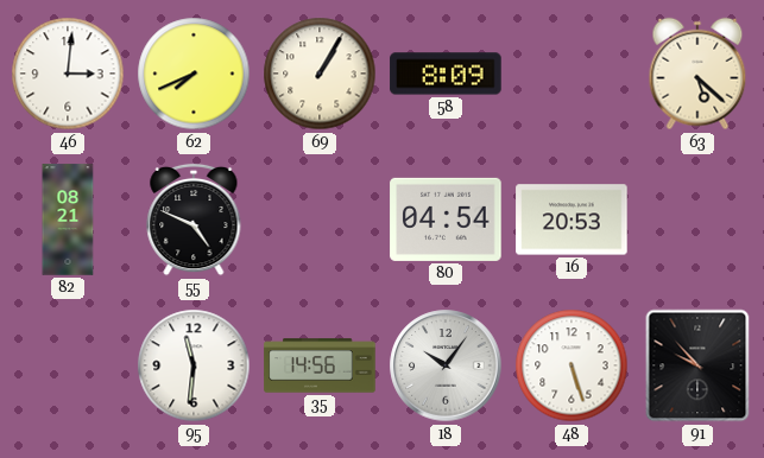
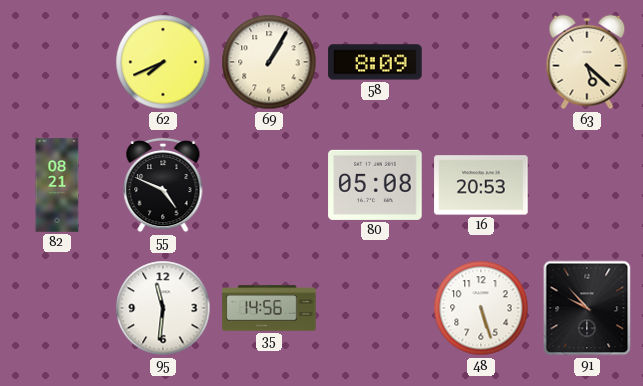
46: 3:01 -> none
80: 04:54 -> 05:08
18: 10:06 -> none
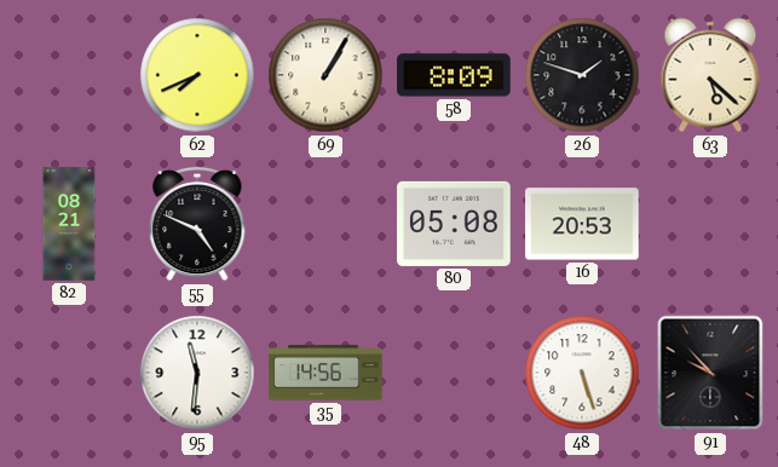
26: none -> 1:48
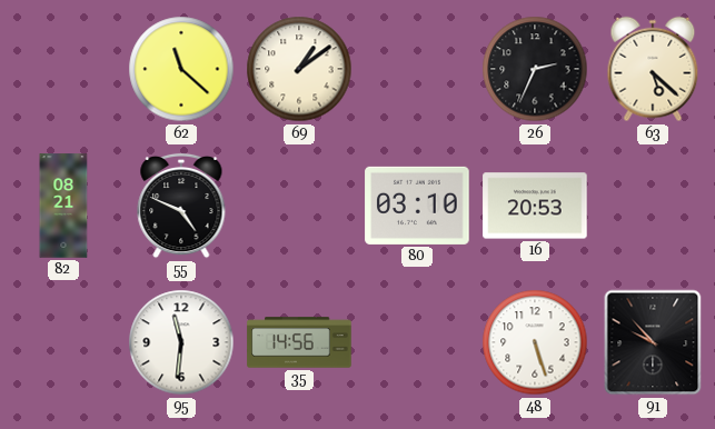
62: 7:41 -> 11:22
69: 1:05 -> 1:09
58: 8:09 -> none
26: 1:48 -> 2:34
80: 05:08 -> 03:10
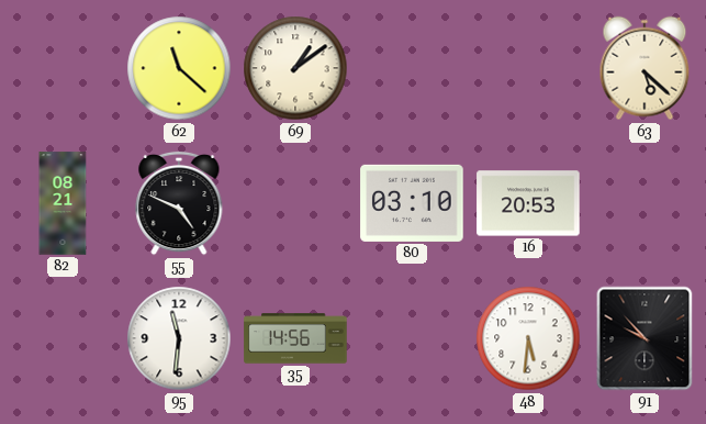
26: 2:34 -> none
48: 5:27 -> 5:31
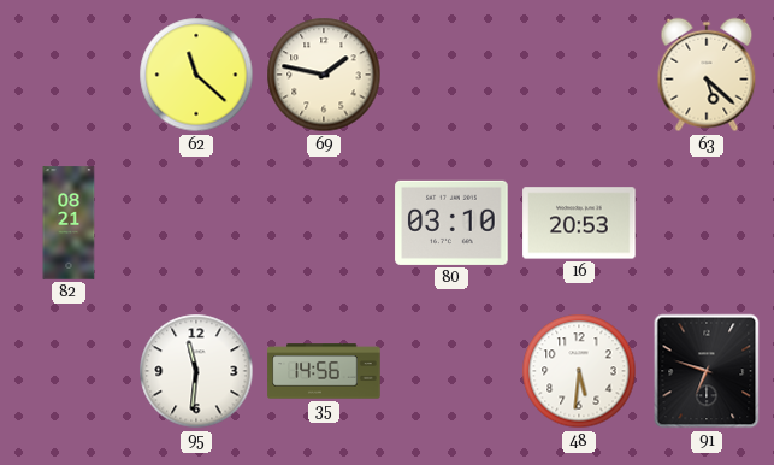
69: 1:09 -> 1:47
55: 4:49 -> none
91: 9:53 -> 6:48
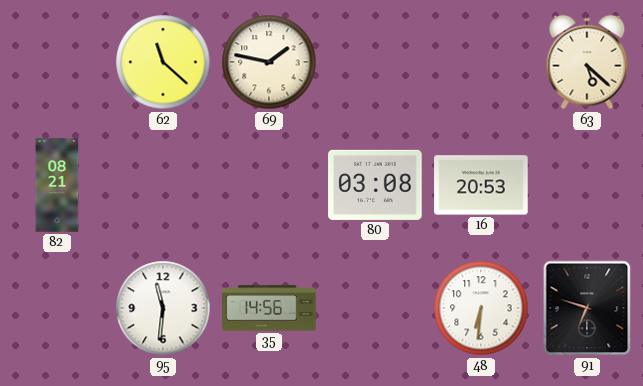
80: 03:10 -> 03:08
48: 5:31 -> 6:31
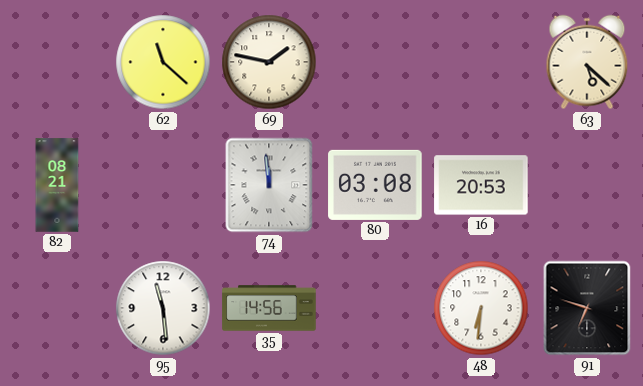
74: none -> 11:59
95: 11:31 -> 11:29
